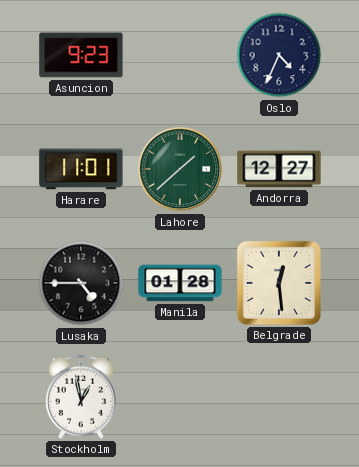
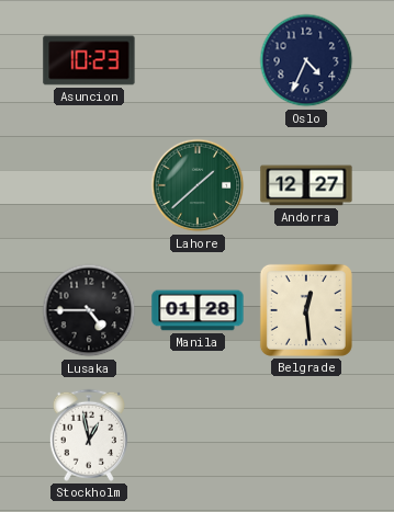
Asuncion: 9:23 -> 10:23
Harare: 11:01 -> none
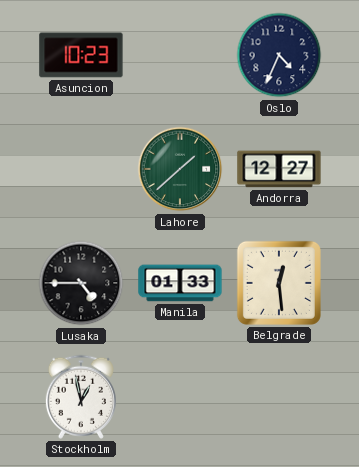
Manila: 01:28 -> 01:33
